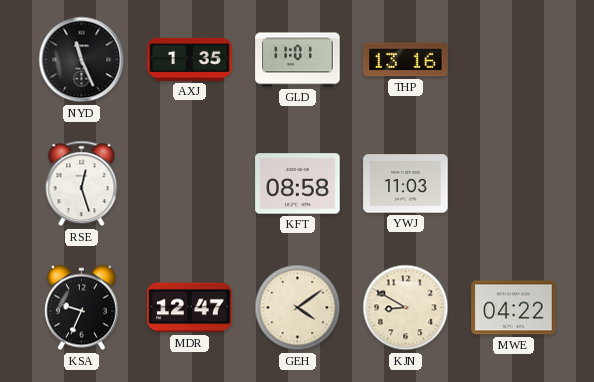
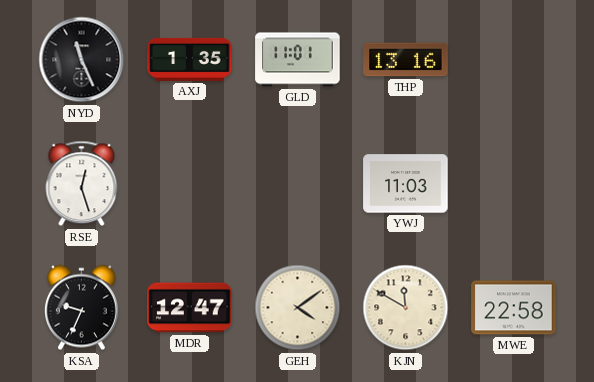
KFT: 08:58 -> none
KJN: 8:50 -> 11:50
MWE: 04:22 -> 22:58
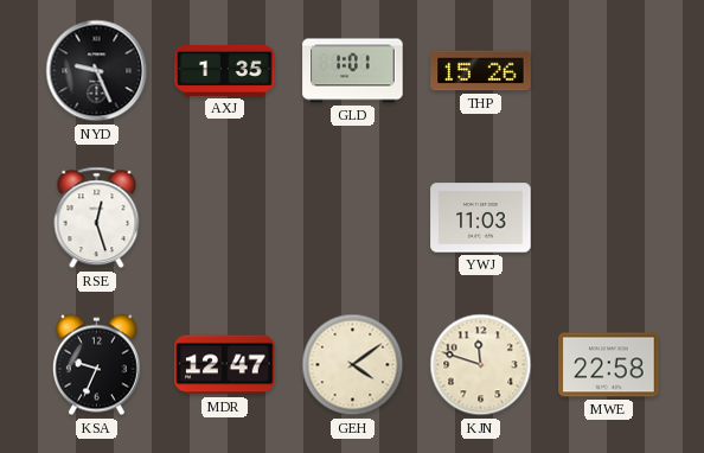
NYD: 11:26 -> 9:26
GLD: 11:01 -> 1:01
THP: 13:16 -> 15:26
KJN: 11:50 -> 11:48
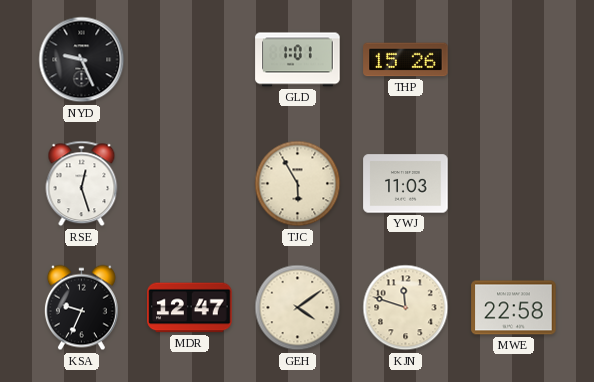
AXJ: 1:35 -> none
TJC: none -> 5:55
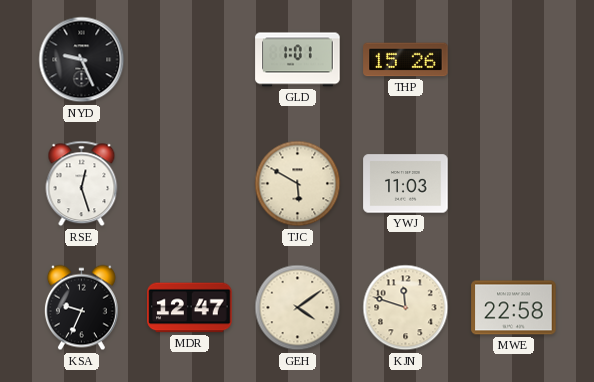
TJC: 5:55 -> 5:50
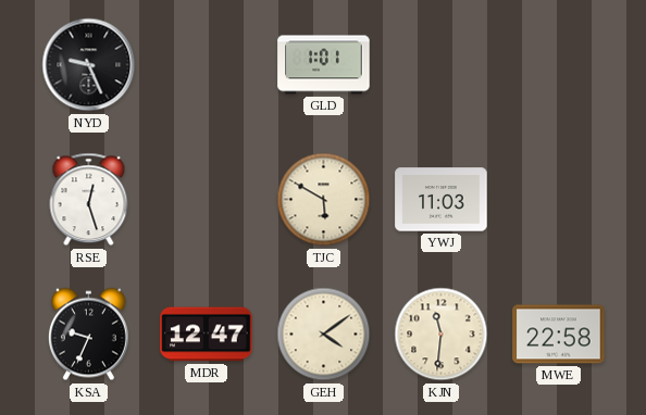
THP: 15:26 -> none
KJN: 11:48 -> 11:31
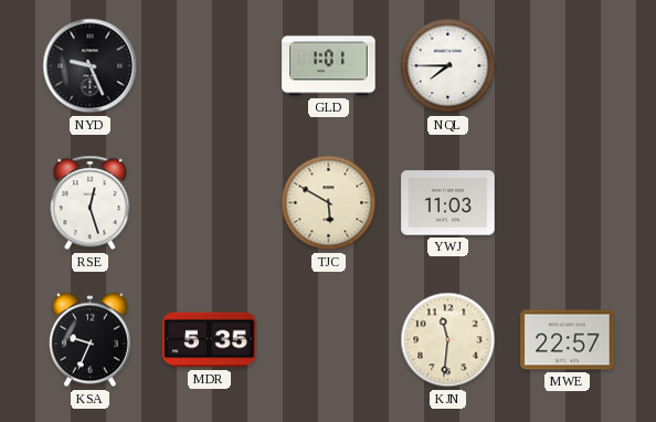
NQL: none -> 7:45
MDR: 12:47 -> 5:35
GEH: 4:09 -> none
MWE: 22:58 -> 22:57
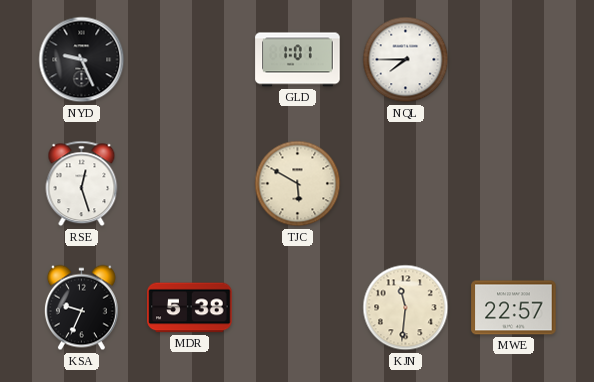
YWJ: 11:03 -> none
MDR: 5:35 -> 5:38
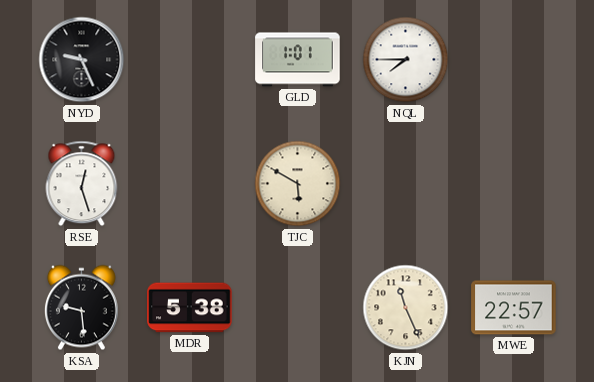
KSA: 9:34 -> 9:29
KJN: 11:31 -> 11:26
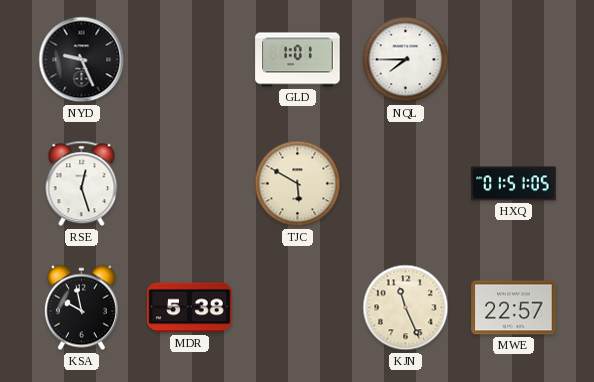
HXQ: none -> 01:51
KSA: 9:29 -> 9:58
